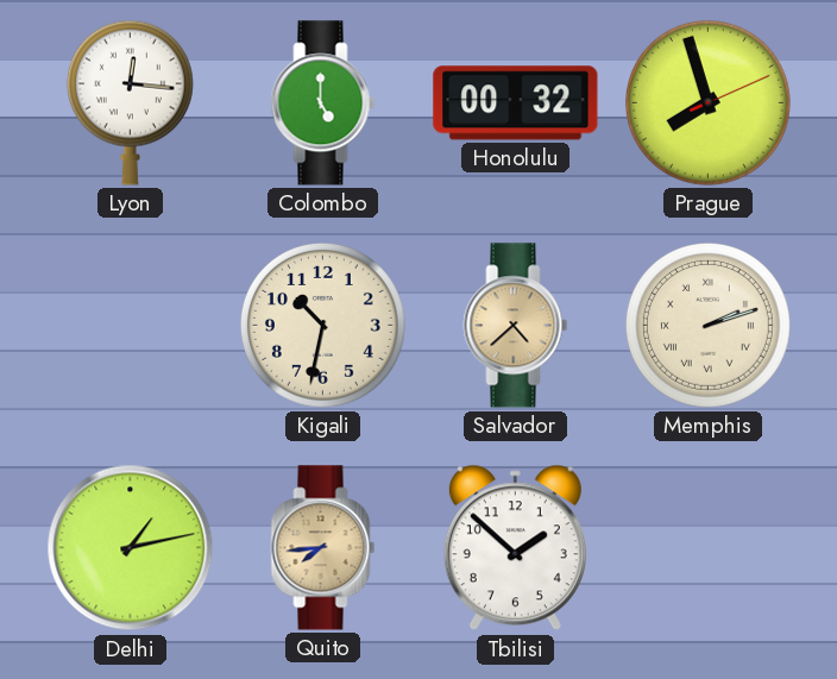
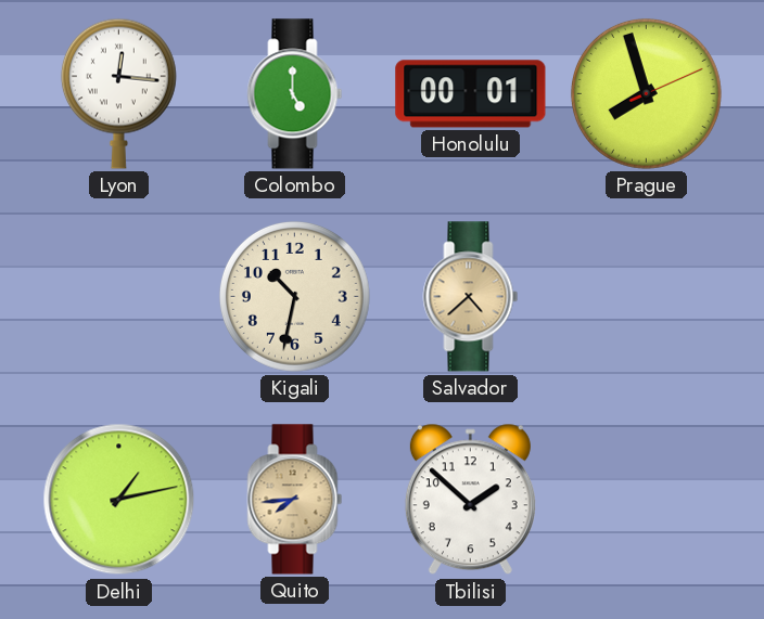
Honolulu: 00:32 -> 00:01
Memphis: 2:12 -> none
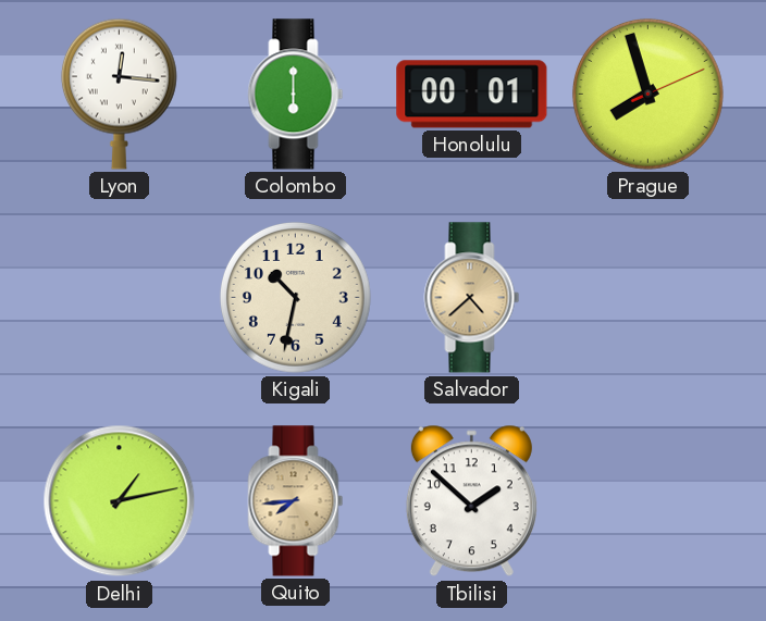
Colombo: 5:00 -> 6:00
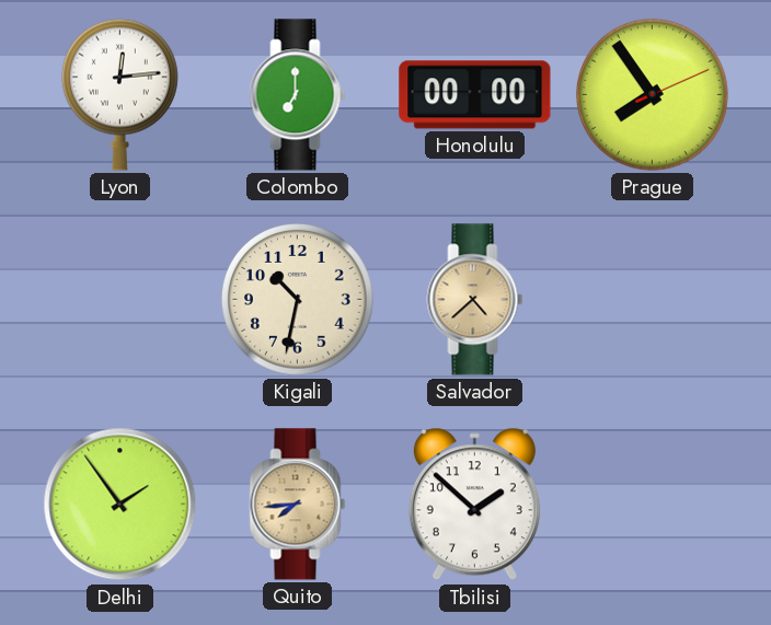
Lyon: 12:16 -> 12:14
Colombo: 6:00 -> 7:00
Honolulu: 00:01 -> 00:00
Prague: 7:57 -> 7:54
Delhi: 1:13 -> 1:54
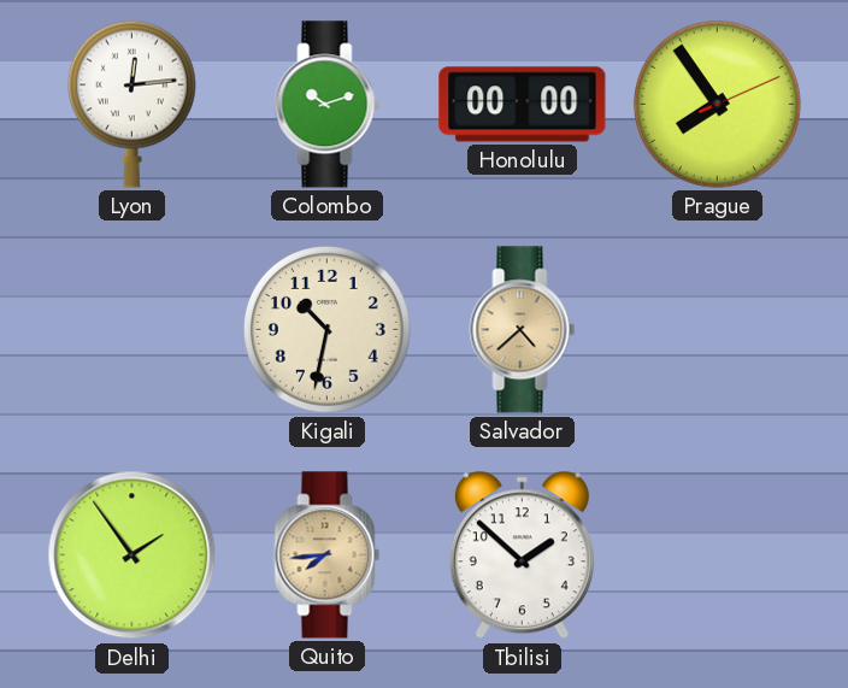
Colombo: 7:00 -> 10:12
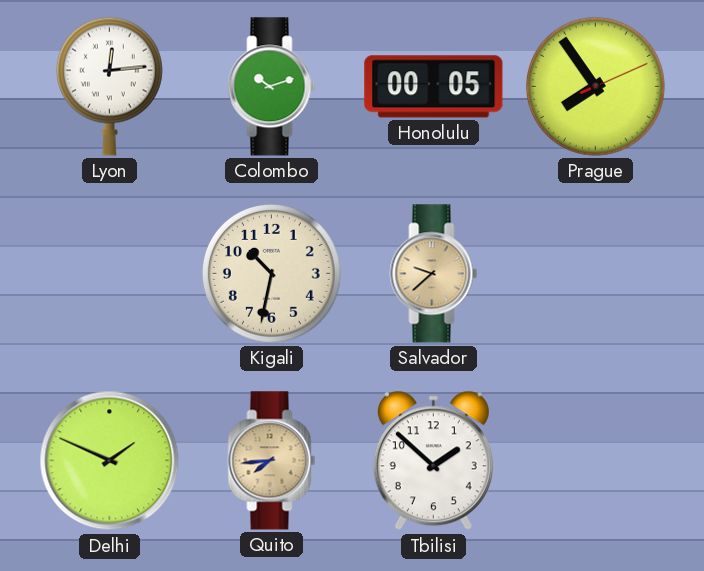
Honolulu: 00:00 -> 00:05
Salvador: 4:38 -> 9:38
Delhi: 1:54 -> 1:49
